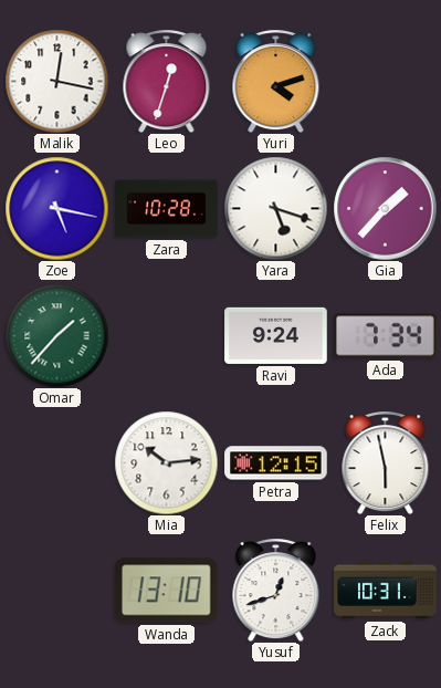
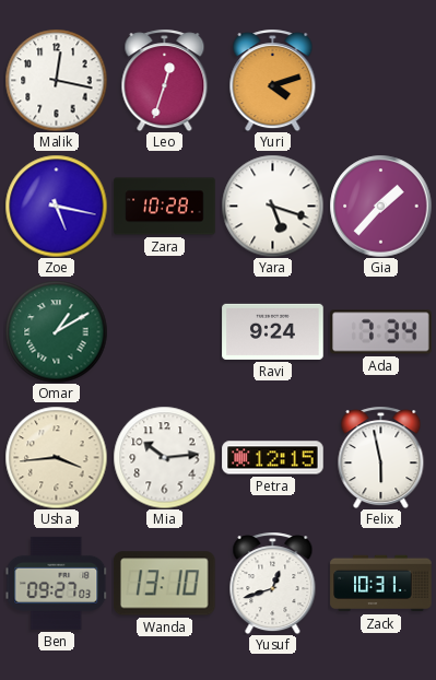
Omar: 1:37 -> 1:10
Usha: none -> 3:44
Ben: none -> 09:27
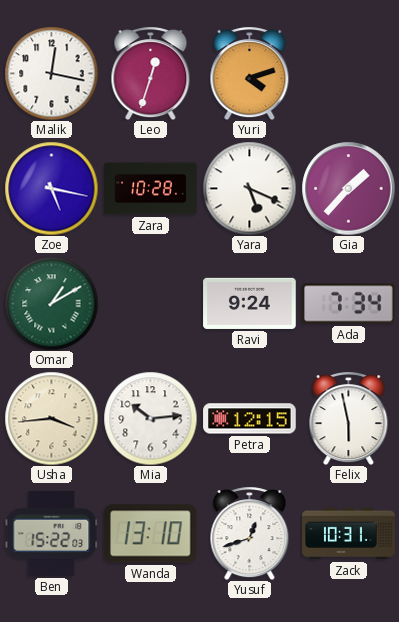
Yara: 5:18 -> 5:19
Ben: 09:27 -> 15:22
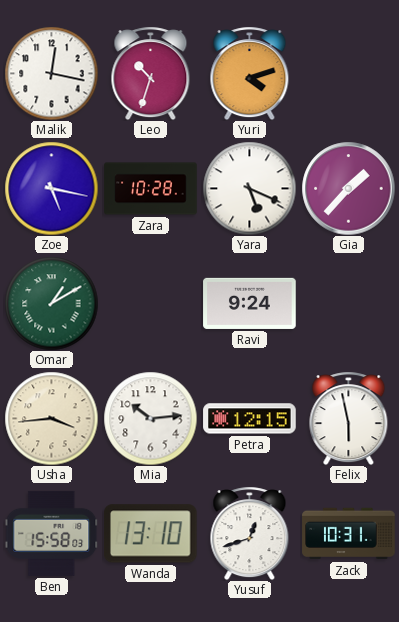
Leo: 12:33 -> 10:33
Ada: 7:34 -> none
Ben: 15:22 -> 15:58
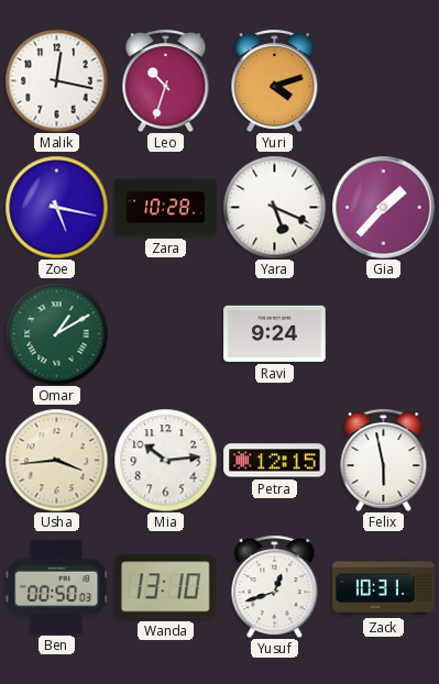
Ben: 15:58 -> 00:50
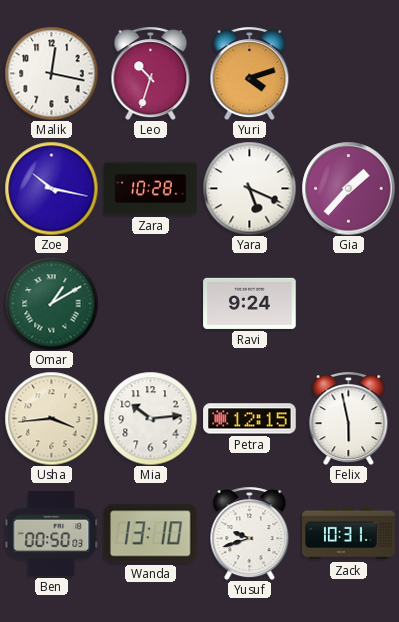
Zoe: 5:17 -> 10:17
Yusuf: 12:42 -> 9:42
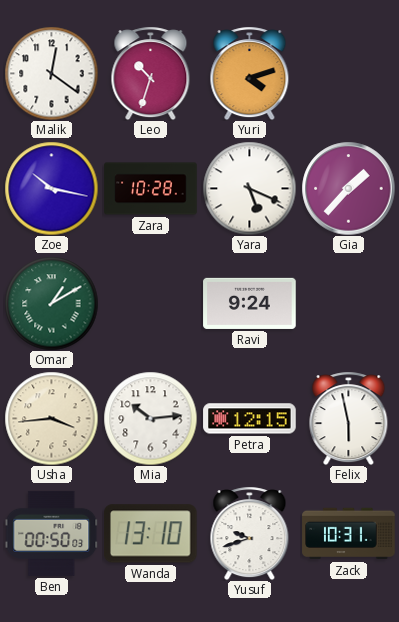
Malik: 12:17 -> 12:21
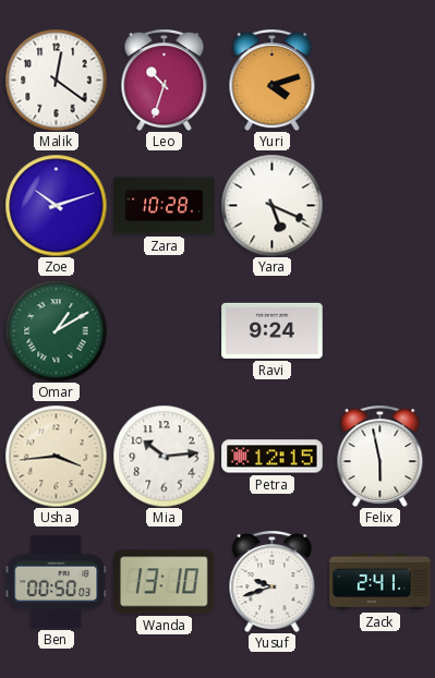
Zoe: 10:17 -> 10:12
Gia: 1:37 -> none
Zack: 10:31 -> 2:41
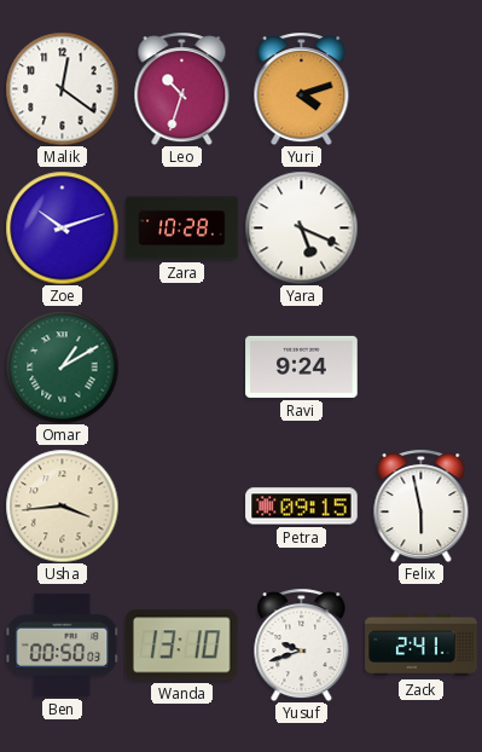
Mia: 10:14 -> none
Petra: 12:15 -> 09:15
